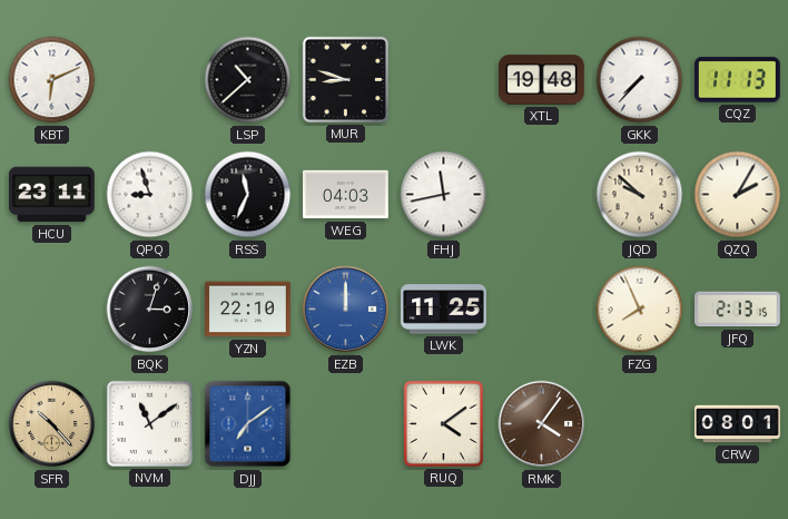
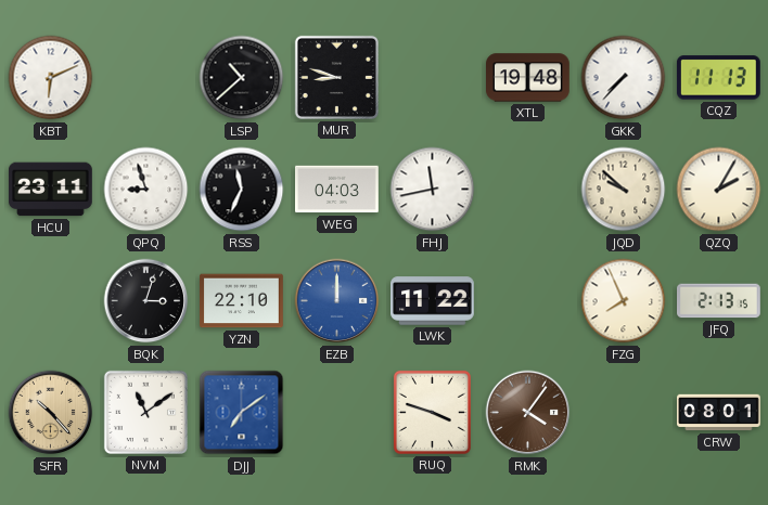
LWK: 11:25 -> 11:22
RUQ: 4:09 -> 3:48
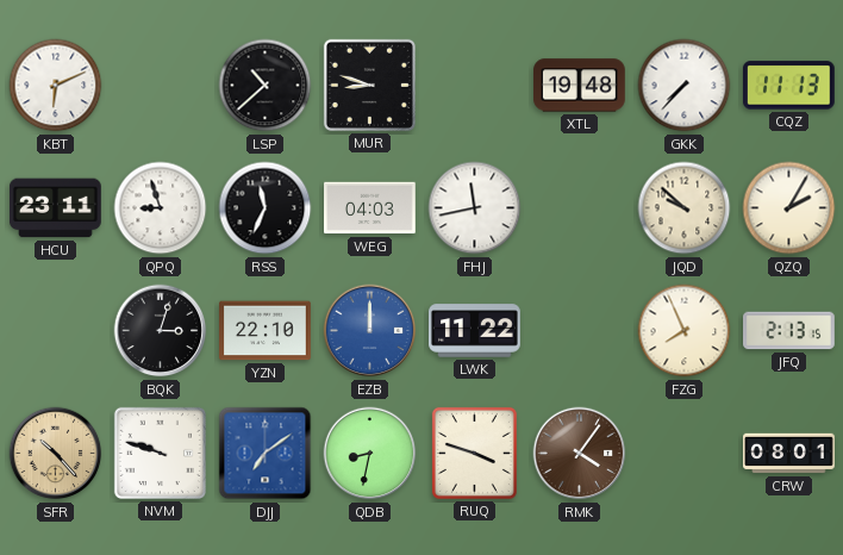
NVM: 11:09 -> 9:48
QDB: none -> 8:32
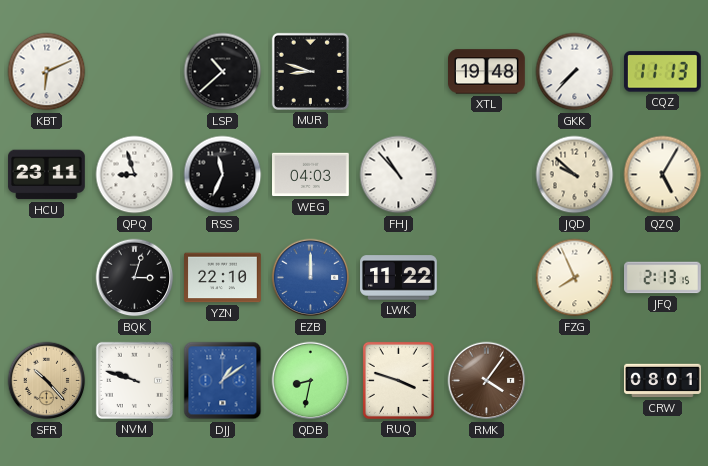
FHJ: 11:43 -> 10:53
QZQ: 2:05 -> 5:05
DJJ: 7:09 -> 1:09
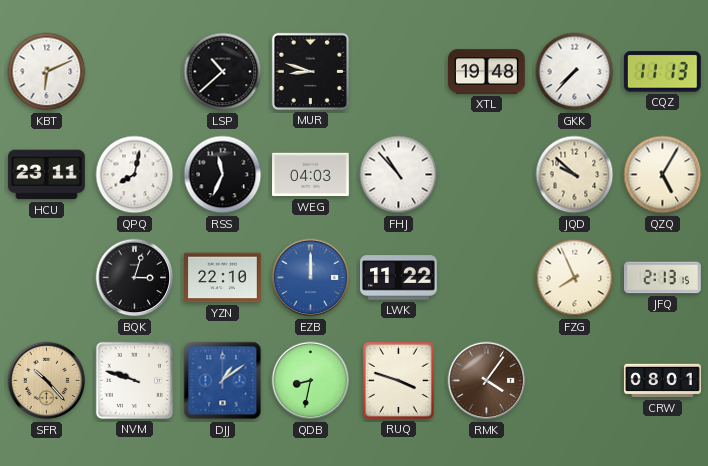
QPQ: 8:57 -> 8:02
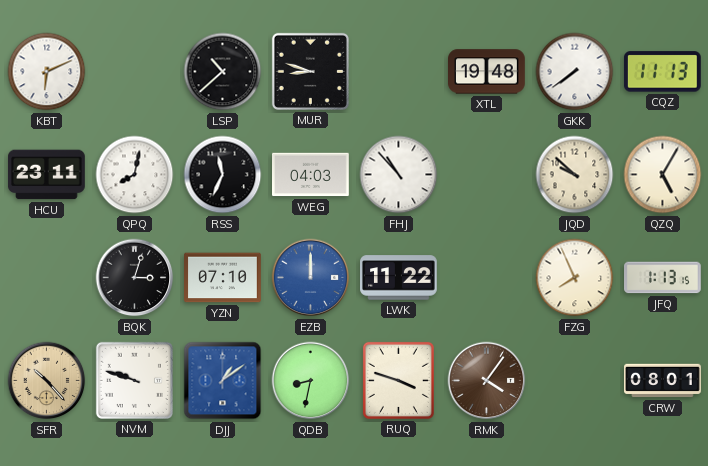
GKK: 7:37 -> 7:39
YZN: 22:10 -> 07:10
JFQ: 2:13 -> 1:13
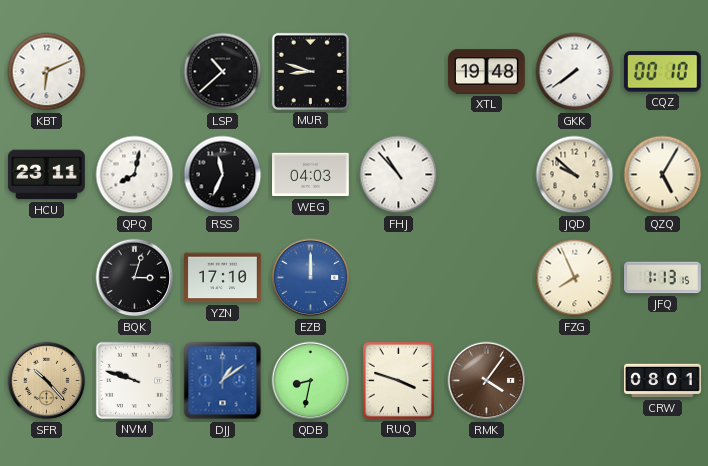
CQZ: 11:13 -> 00:10
YZN: 07:10 -> 17:10
LWK: 11:22 -> none
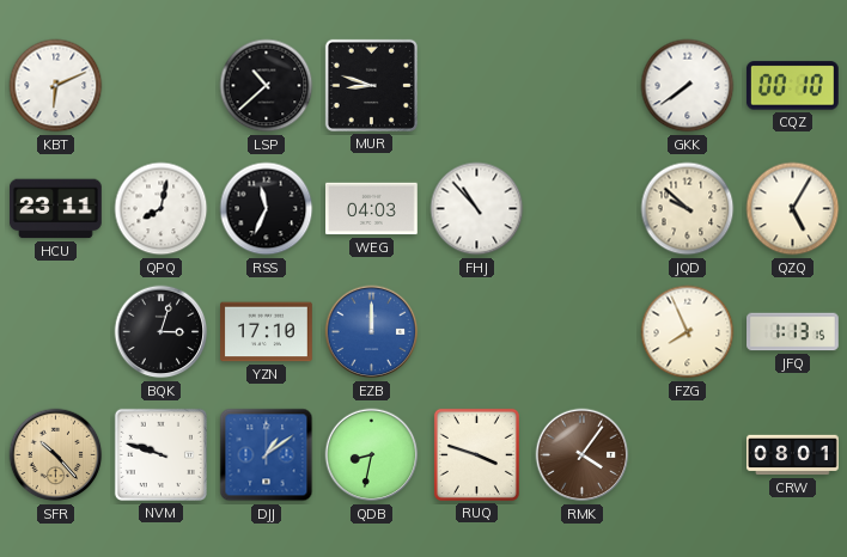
XTL: 19:48 -> none
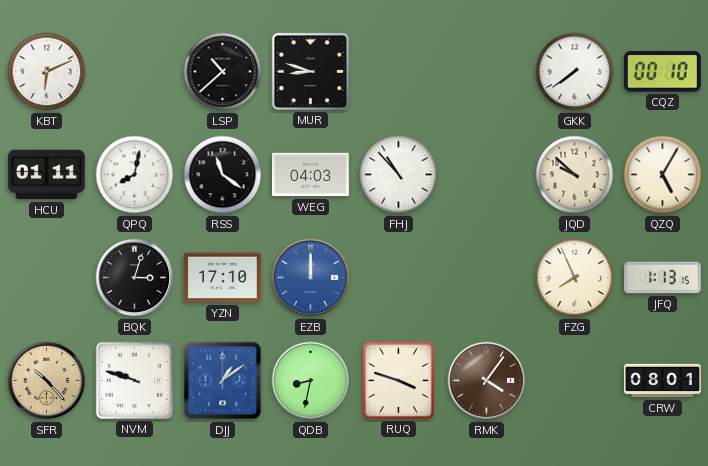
HCU: 23:11 -> 01:11
RSS: 11:34 -> 11:21
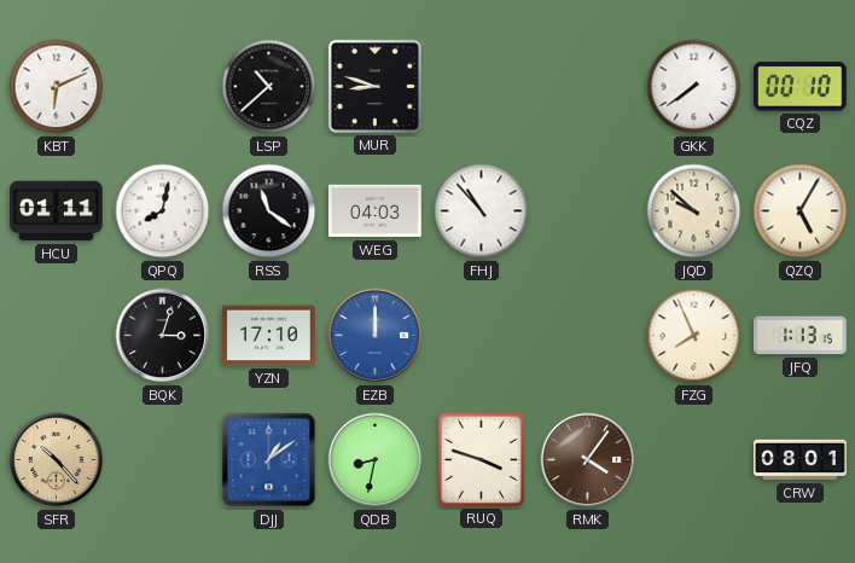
NVM: 9:48 -> none
